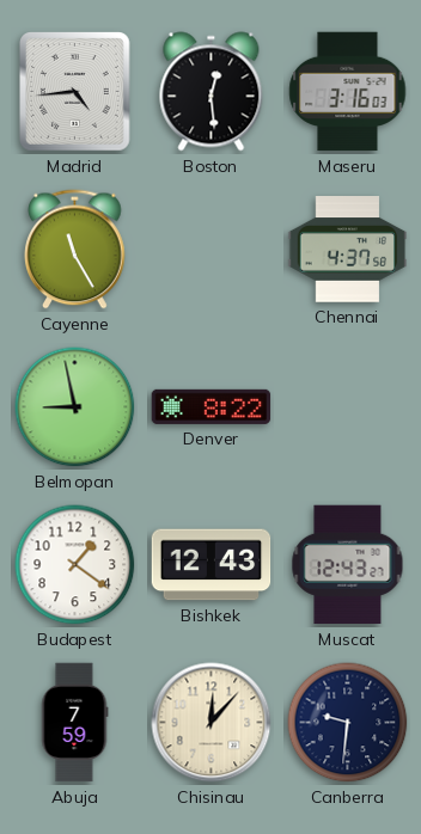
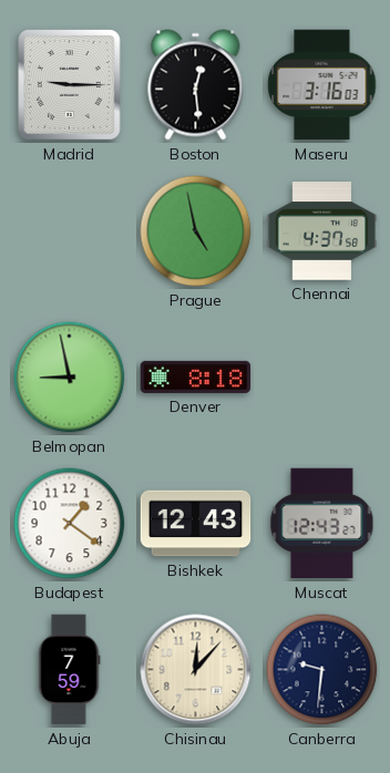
Madrid: 4:44 -> 9:15
Cayenne: 11:25 -> none
Prague: none -> 4:58
Denver: 8:22 -> 8:18
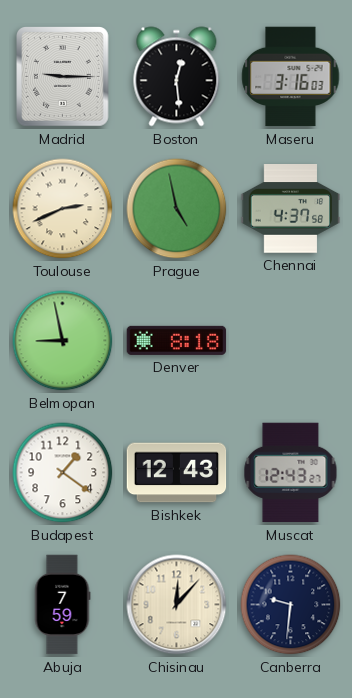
Toulouse: none -> 2:41
